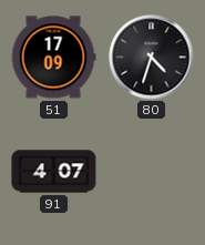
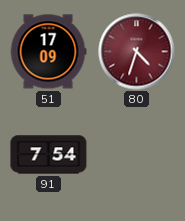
80 dial: black -> burgundy
91: 4:07 -> 7:54
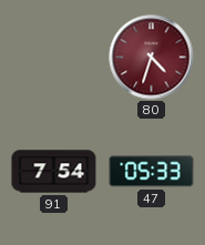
51: 17:09 -> none
47: none -> 05:33
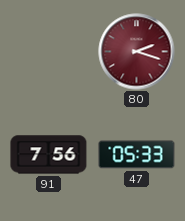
80: 4:33 -> 2:18
91: 7:54 -> 7:56
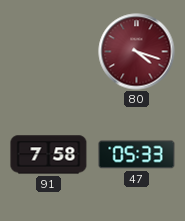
80: 2:18 -> 4:18
91: 7:56 -> 7:58
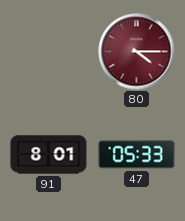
80: 4:18 -> 4:15
91: 7:58 -> 8:01
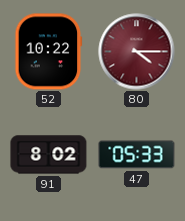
52: none -> 10:22
91: 8:01 -> 8:02
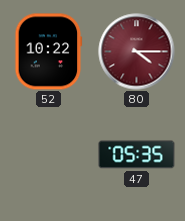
91: 8:02 -> none
47: 05:33 -> 05:35
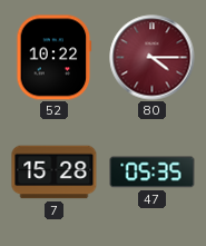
7: none -> 15:28
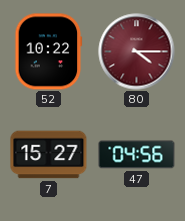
7: 15:28 -> 15:27
47: 05:35 -> 04:56
